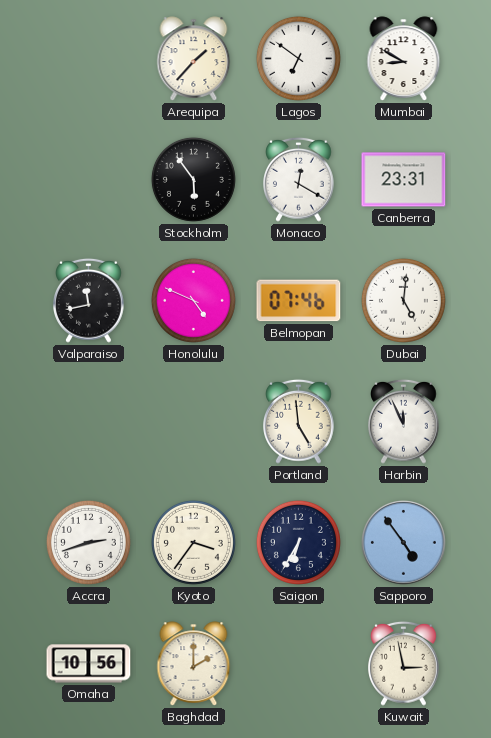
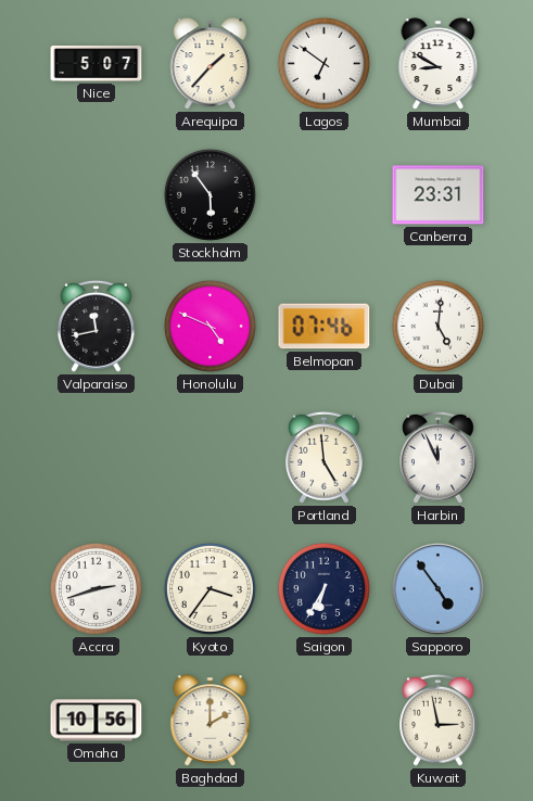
Nice: none -> 5:07
Monaco: 12:20 -> none
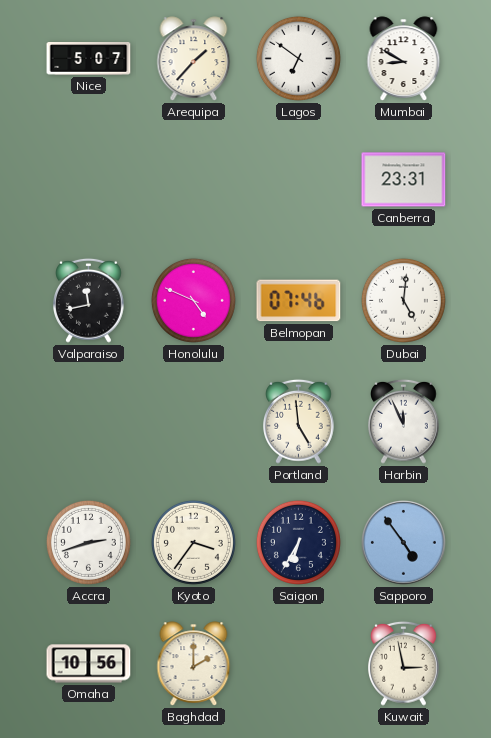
Stockholm: 5:54 -> none
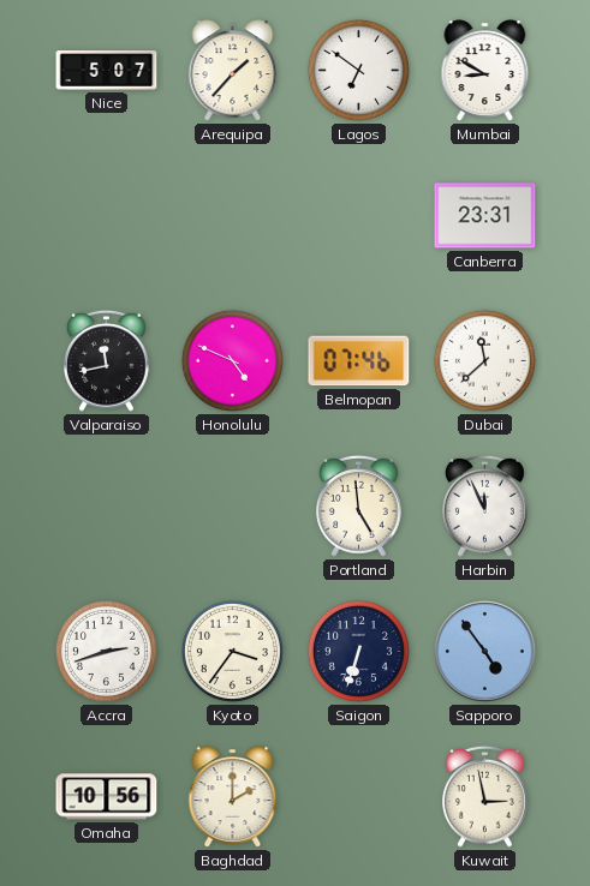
Dubai: 5:01 -> 11:38
Saigon: 6:35 -> 6:33
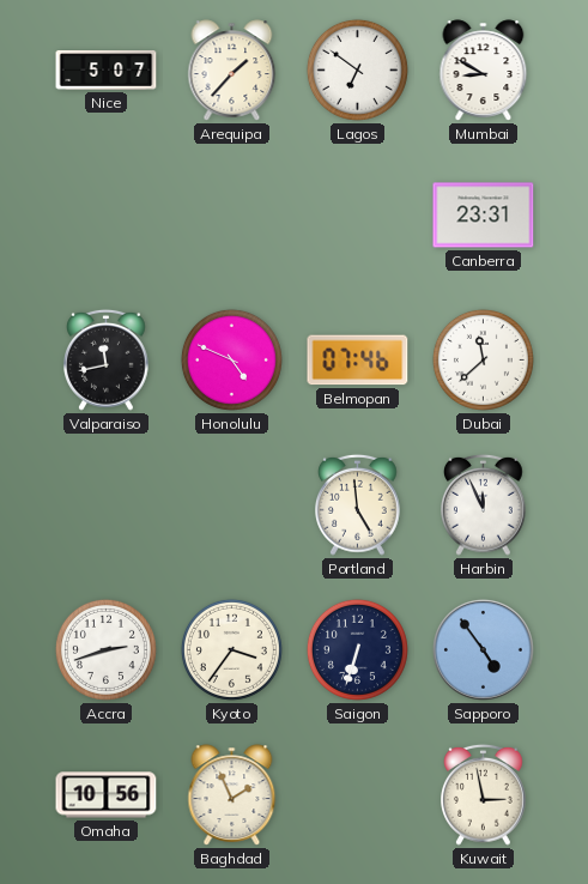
Baghdad: 2:00 -> 1:56
